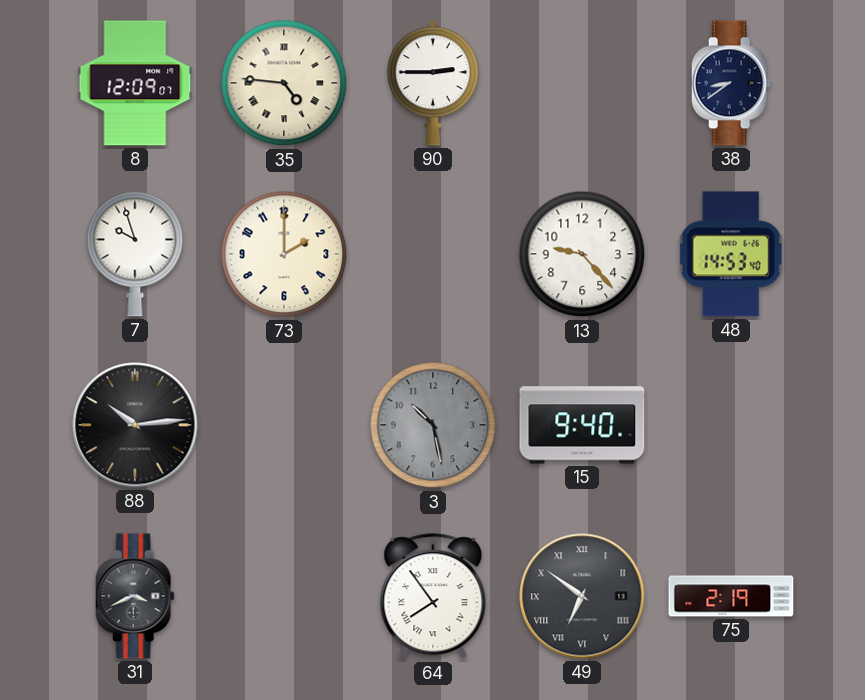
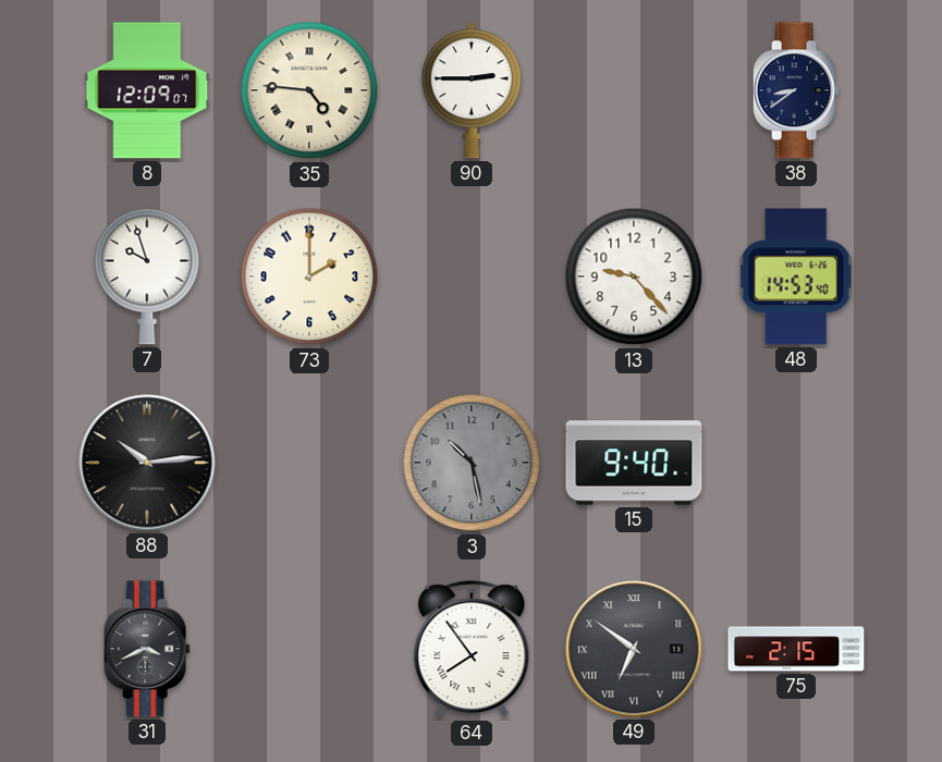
75: 2:19 -> 2:15
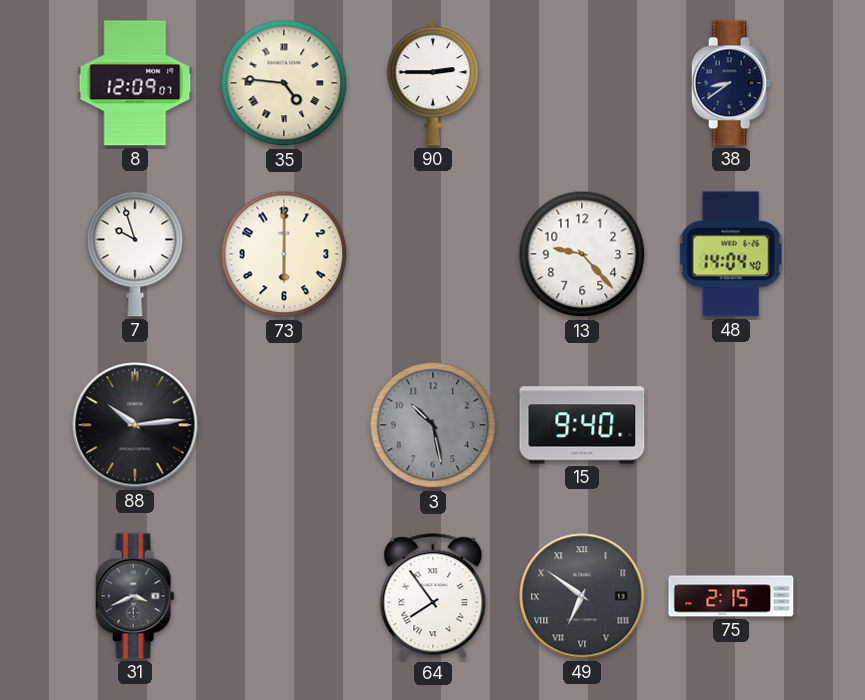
73: 2:00 -> 6:00
48: 14:53 -> 14:04
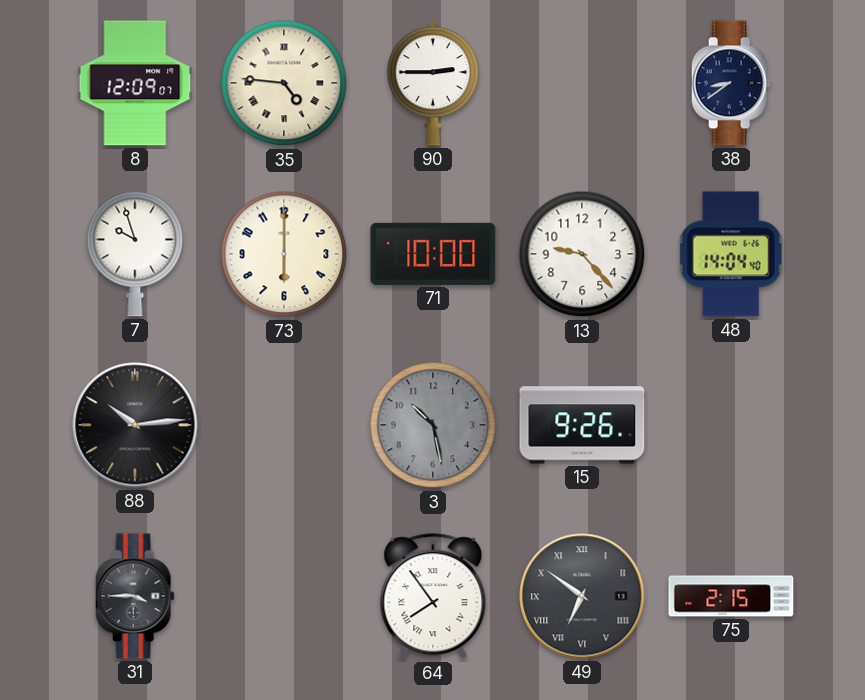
71: none -> 10:00
15: 9:40 -> 9:26
31: 3:41 -> 3:45
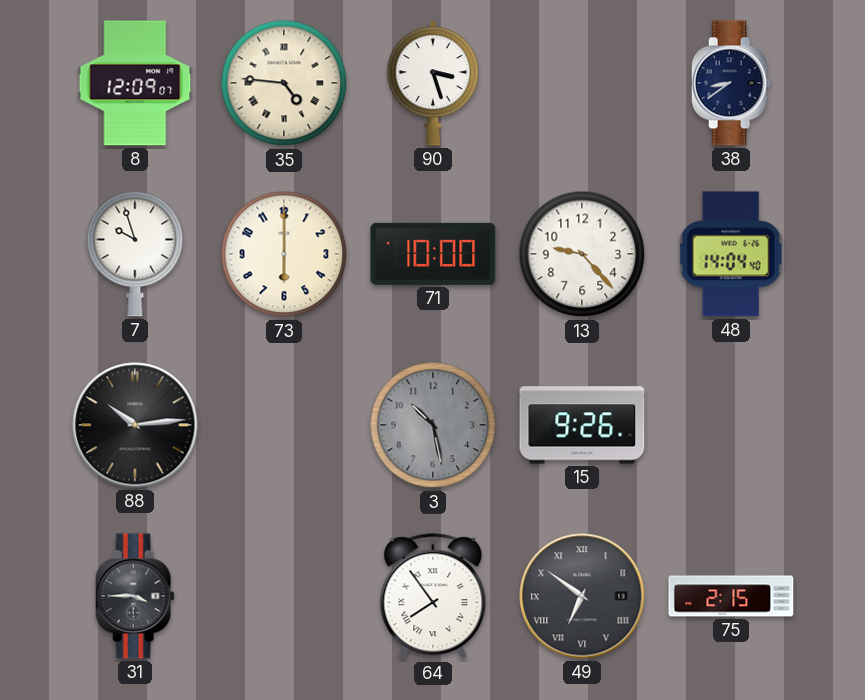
90: 2:45 -> 3:27
